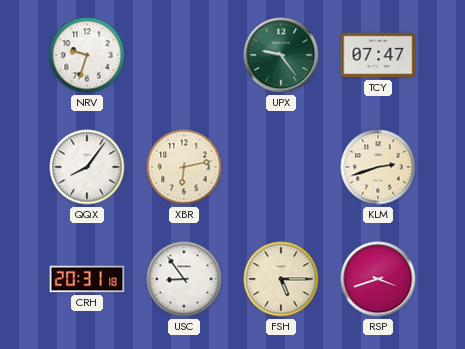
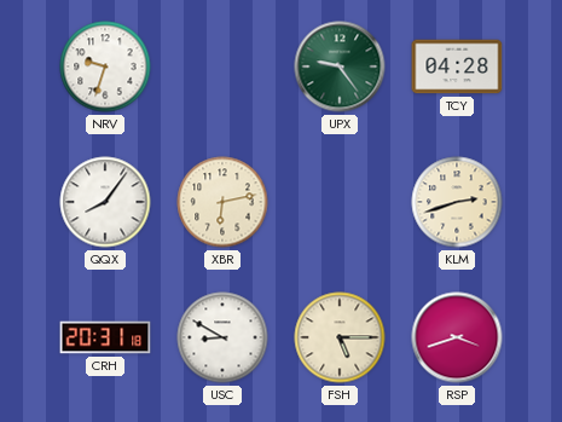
TCY: 07:47 -> 04:28
USC: 8:54 -> 8:50
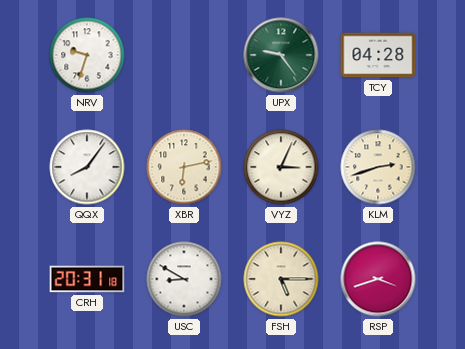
VYZ: none -> 3:04
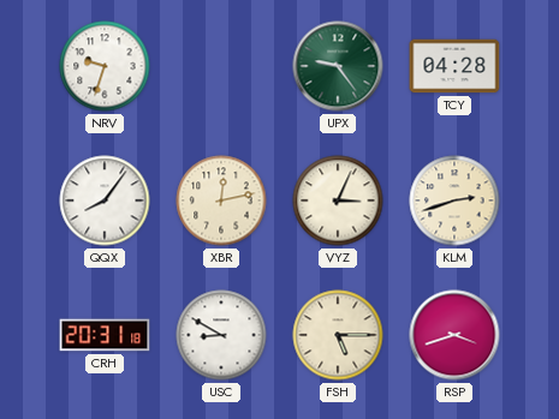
XBR: 6:13 -> 12:13
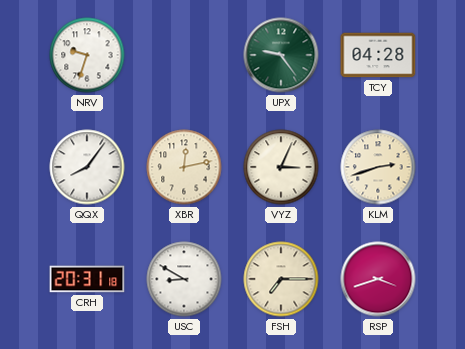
FSH: 5:15 -> 7:15
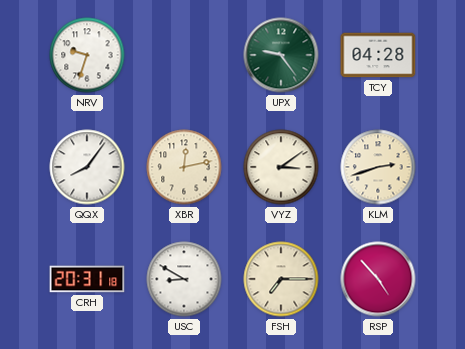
VYZ: 3:04 -> 3:09
RSP: 3:42 -> 4:53
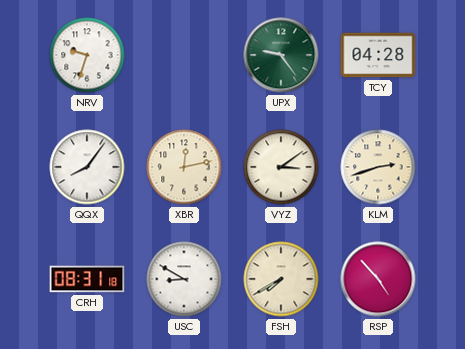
CRH: 20:31 -> 08:31
FSH: 7:15 -> 7:40
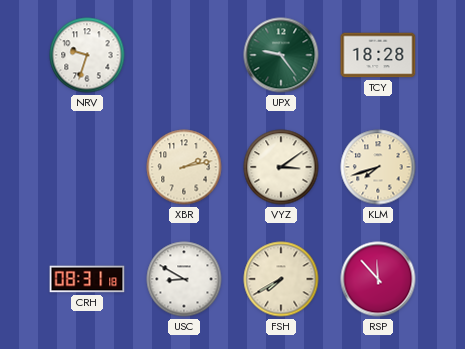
TCY: 04:28 -> 18:28
QQX: 8:06 -> none
XBR: 12:13 -> 2:13
KLM: 2:42 -> 7:42
RSP: 4:53 -> 11:53
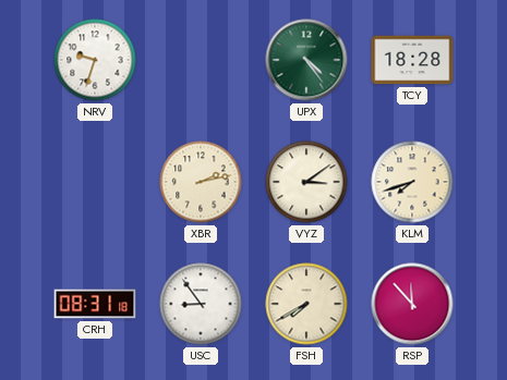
UPX: 9:24 -> 4:24
USC: 8:50 -> 8:54
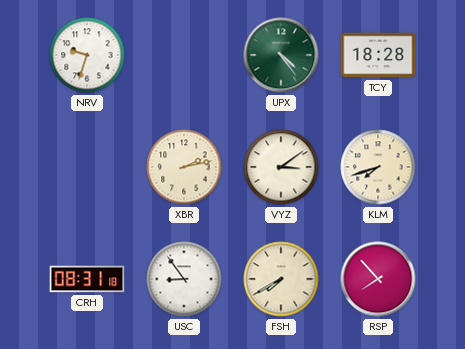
RSP: 11:53 -> 7:53
